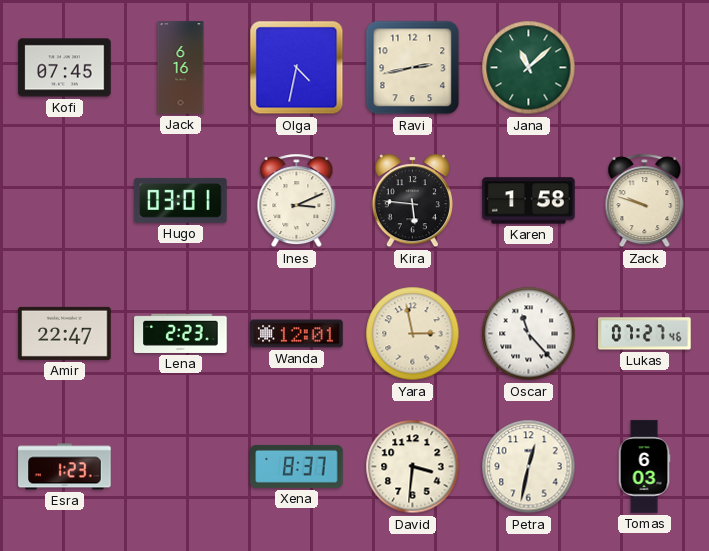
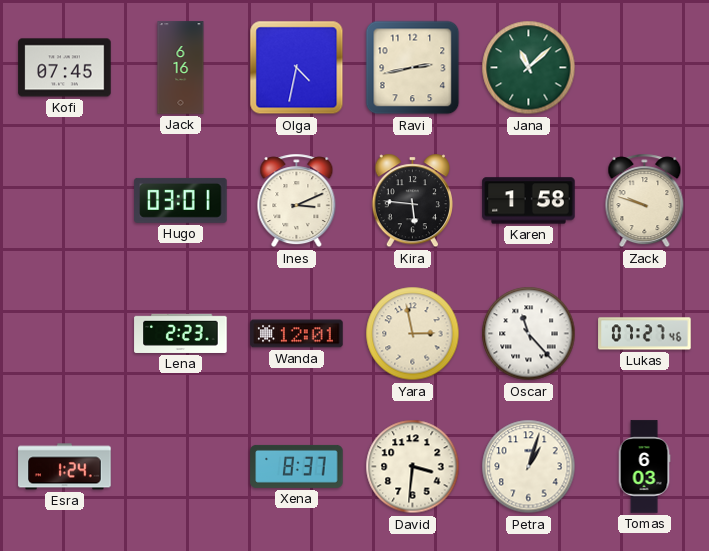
Amir: 22:47 -> none
Esra: 1:23 -> 1:24
Petra: 12:32 -> 1:03
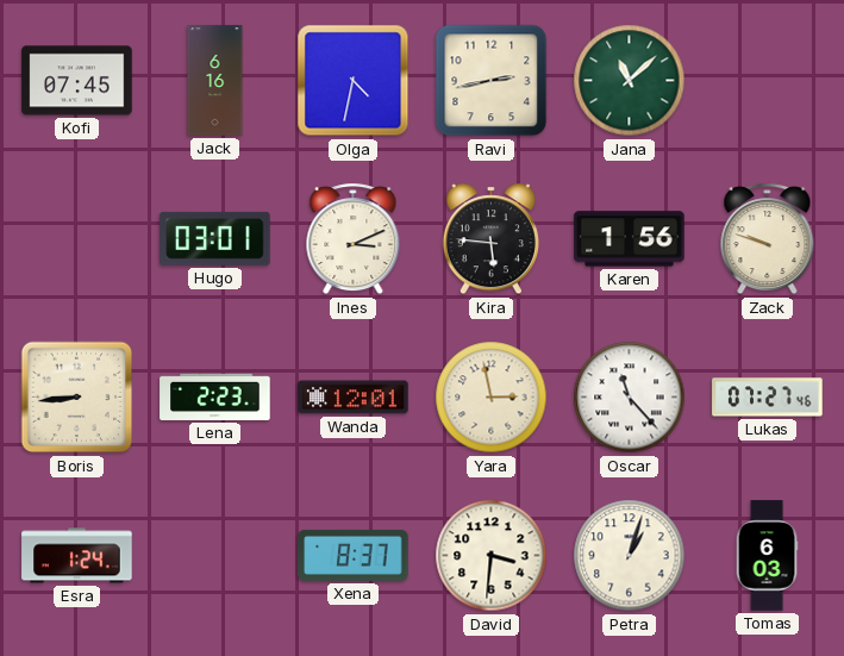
Karen: 1:58 -> 1:56
Boris: none -> 8:44
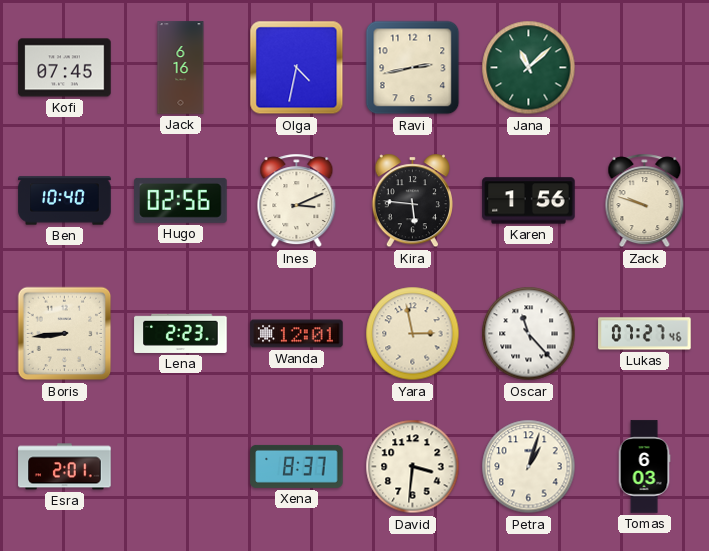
Ben: none -> 10:40
Hugo: 03:01 -> 02:56
Esra: 1:24 -> 2:01
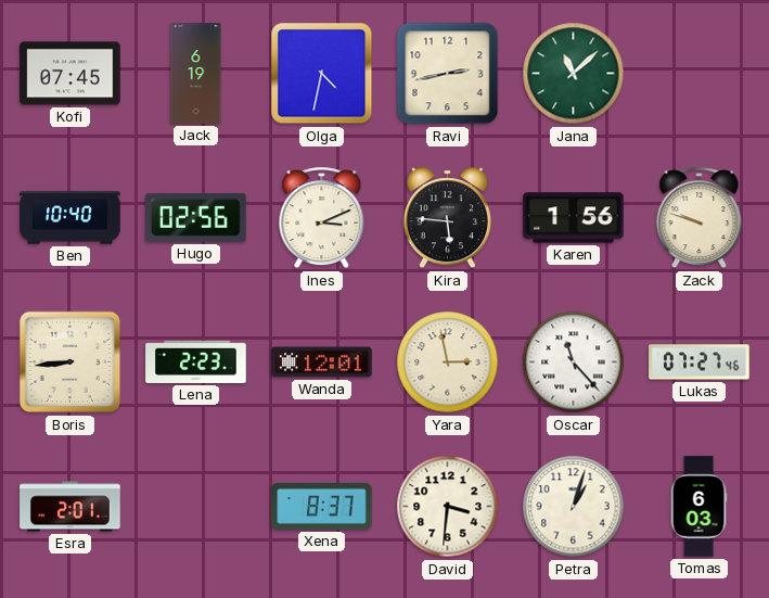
Jack: 6:16 -> 6:19
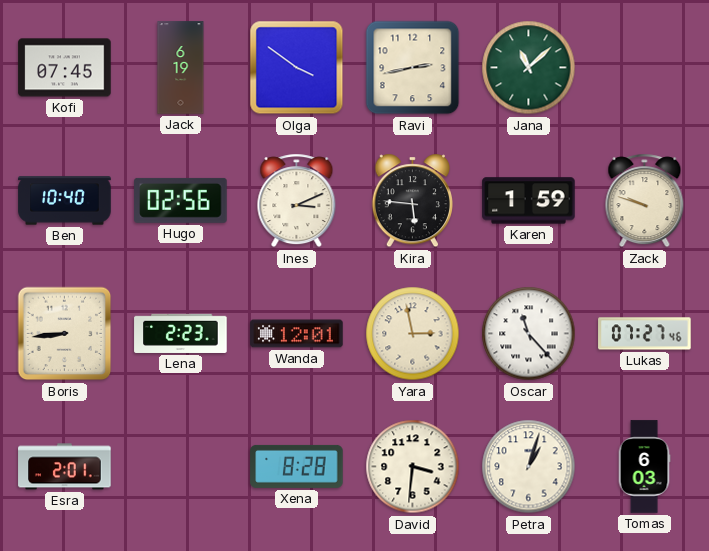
Olga: 4:32 -> 3:51
Karen: 1:56 -> 1:59
Xena: 8:37 -> 8:28
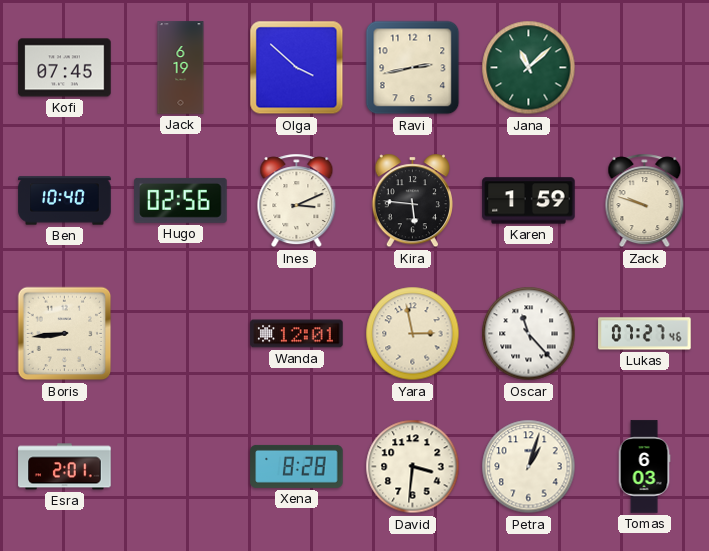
Olga: 3:51 -> 3:52
Lena: 2:23 -> none
